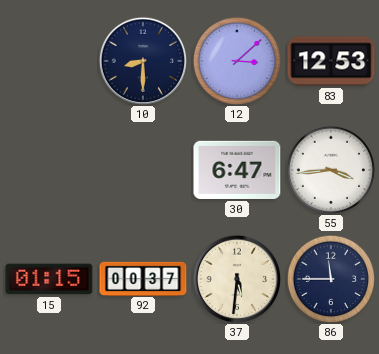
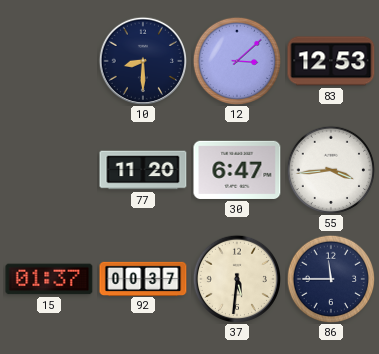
77: none -> 11:20
15: 01:15 -> 01:37
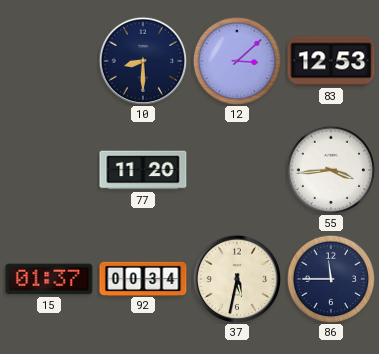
30: 6:47 -> none
92: 00:37 -> 00:34
37: 5:31 -> 5:32
